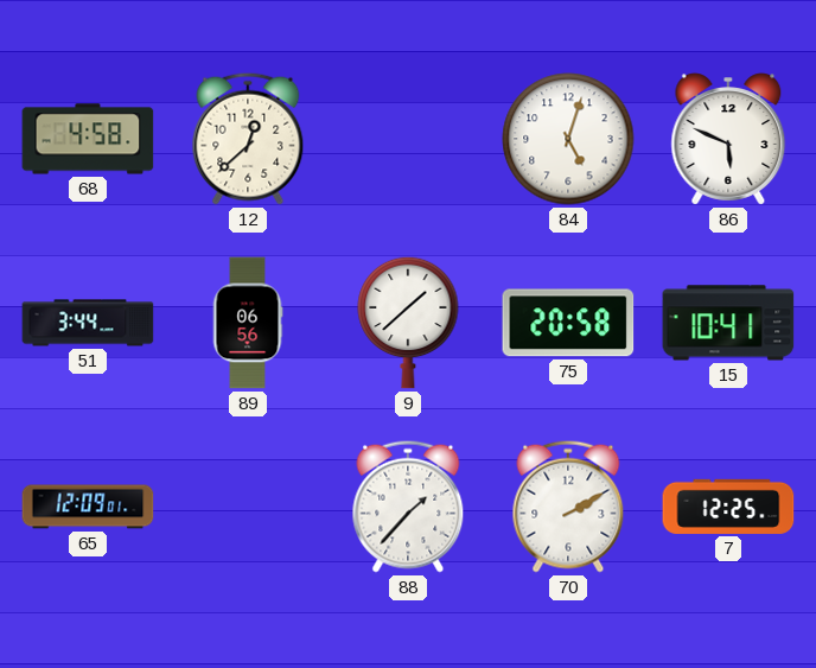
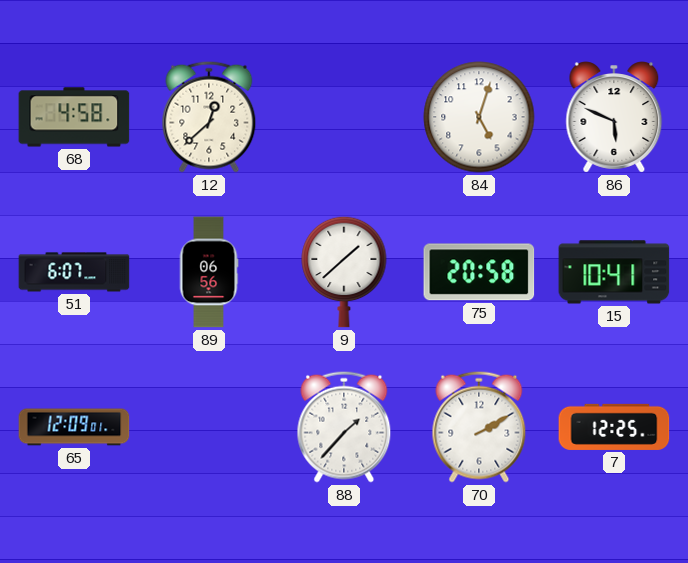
51: 3:44 -> 6:07
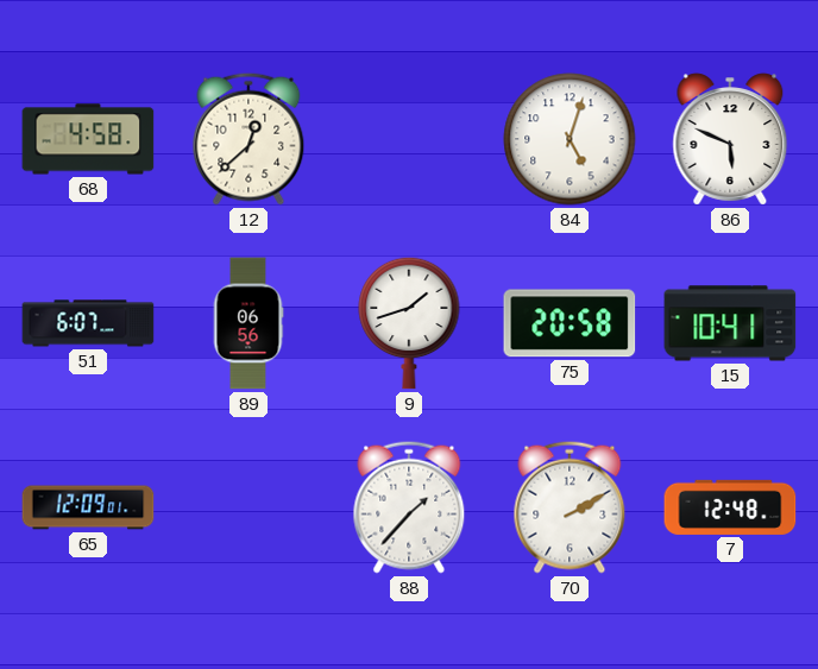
9: 1:38 -> 1:42
7: 12:25 -> 12:48
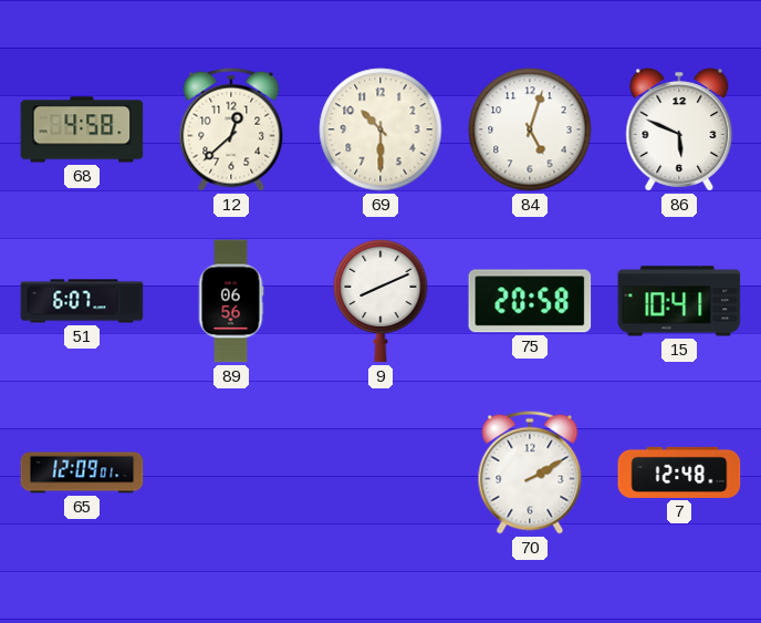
69: none -> 10:30
9: 1:42 -> 8:11
88: 1:37 -> none
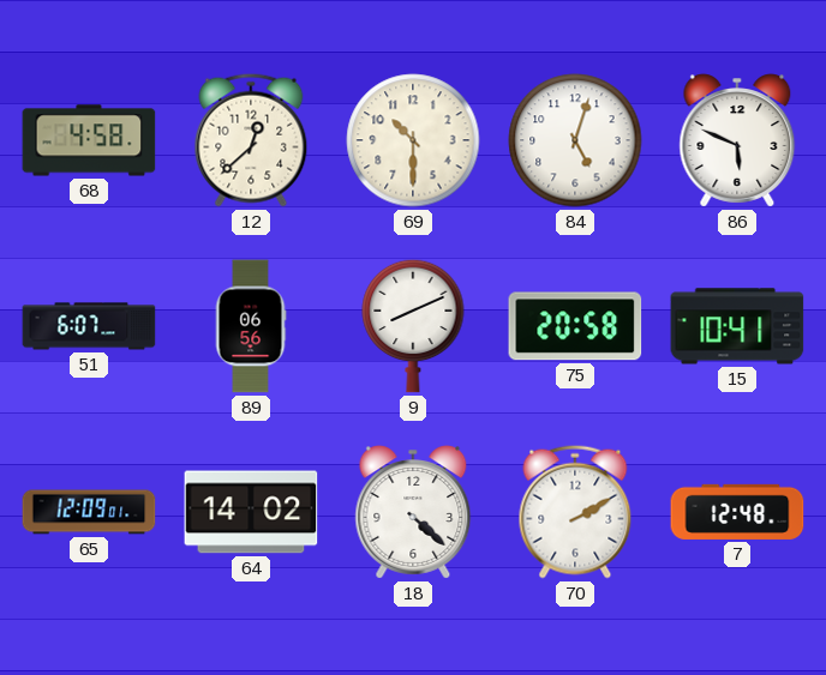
64: none -> 14:02
18: none -> 4:22
